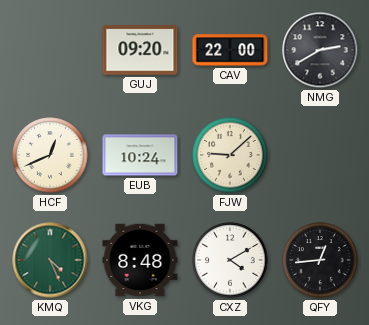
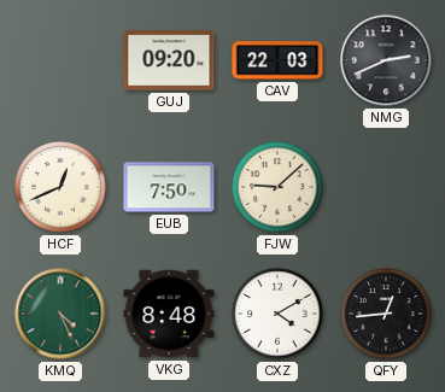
CAV: 22:00 -> 22:03
NMG: 2:40 -> 2:41
EUB: 10:24 -> 7:50
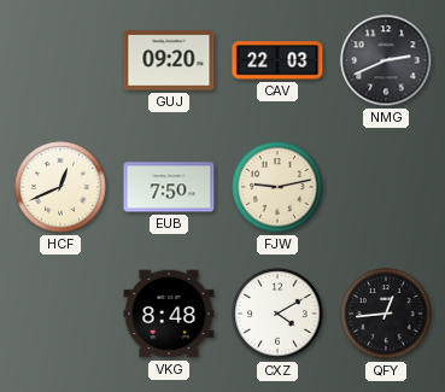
FJW: 9:08 -> 9:13
KMQ: 4:26 -> none
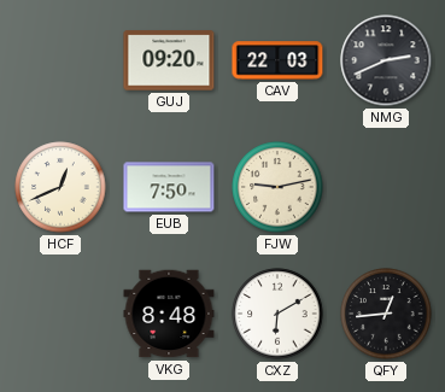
CXZ: 4:10 -> 6:10
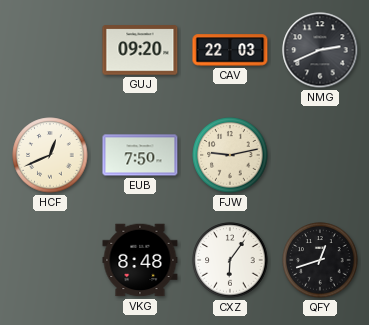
CXZ: 6:10 -> 6:06
QFY: 12:44 -> 12:42
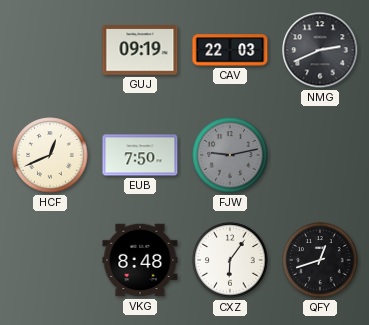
GUJ: 09:20 -> 09:19
FJW dial: cream -> grey
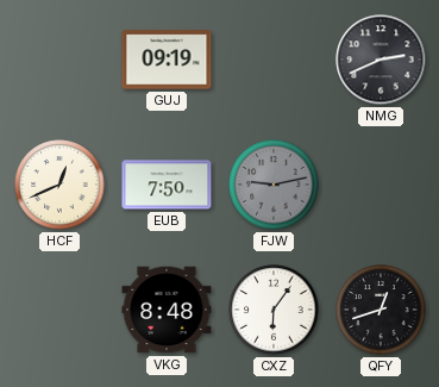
CAV: 22:03 -> none
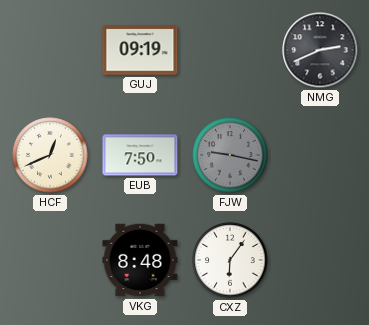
FJW: 9:13 -> 9:17
QFY: 12:42 -> none
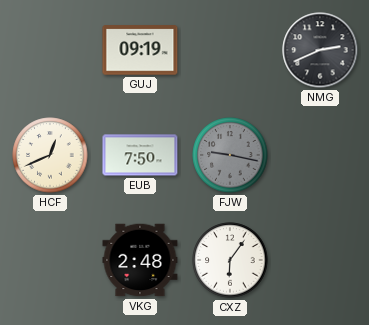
VKG: 8:48 -> 2:48
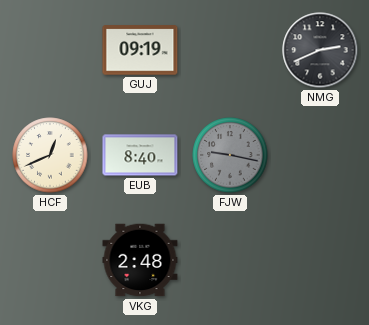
EUB: 7:50 -> 8:40
CXZ: 6:06 -> none
